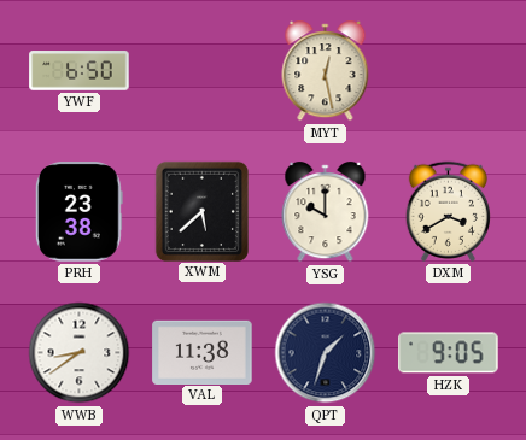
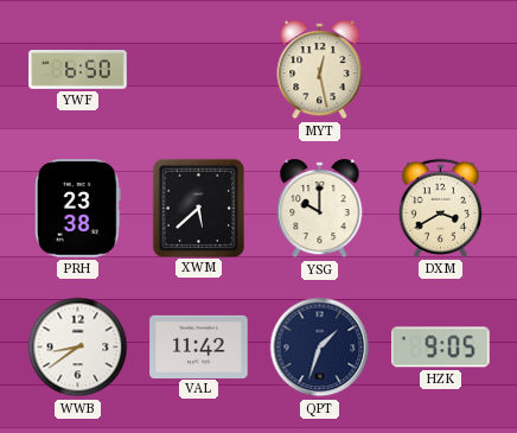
VAL: 11:38 -> 11:42
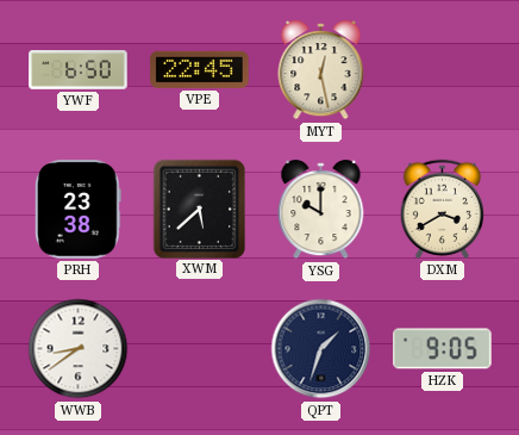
VPE: none -> 22:45
VAL: 11:42 -> none
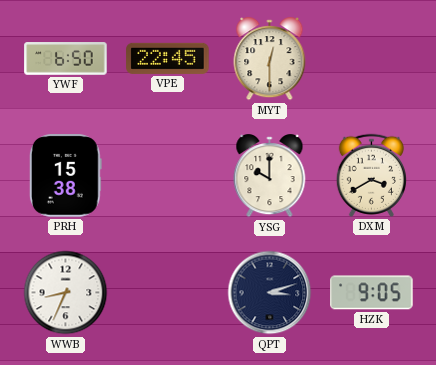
MYT: 12:28 -> 12:30
PRH: 23:38 -> 15:38
XWM: 5:38 -> none
WWB: 8:39 -> 8:34
QPT: 1:33 -> 3:12
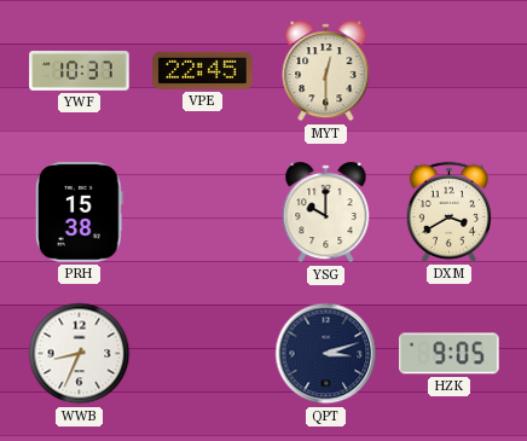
YWF: 6:50 -> 10:37
